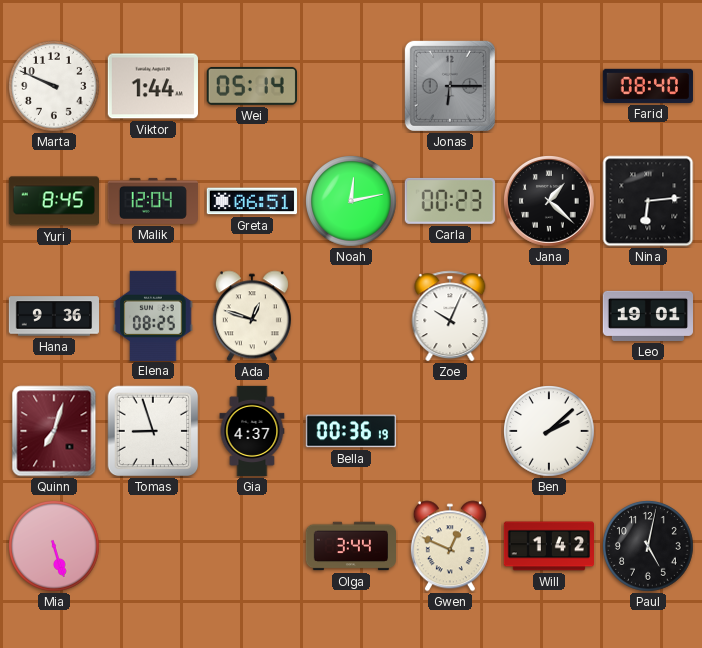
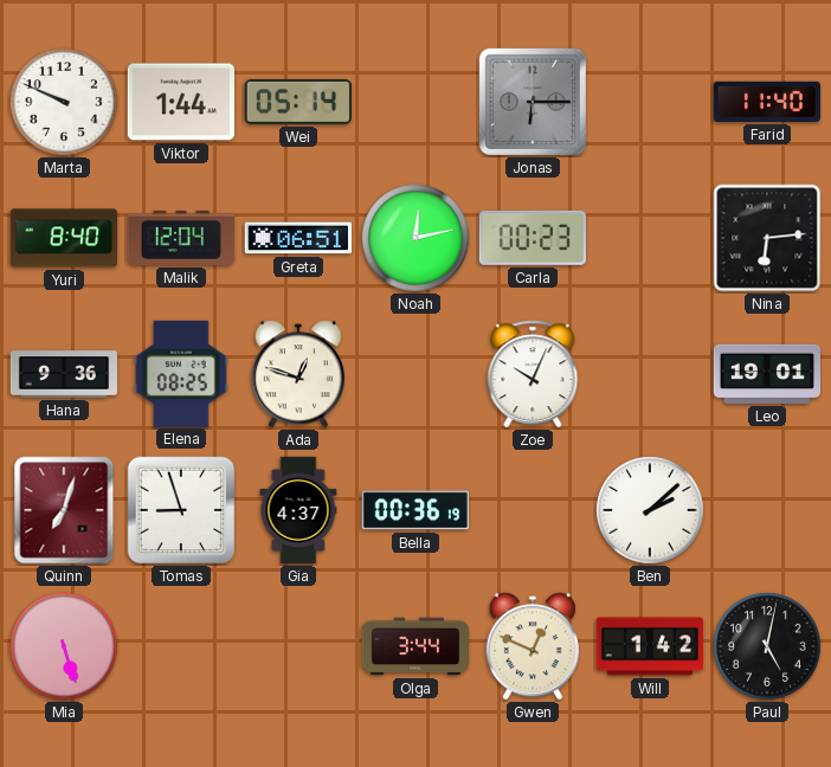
Farid: 08:40 -> 11:40
Yuri: 8:45 -> 8:40
Jana: 1:22 -> none
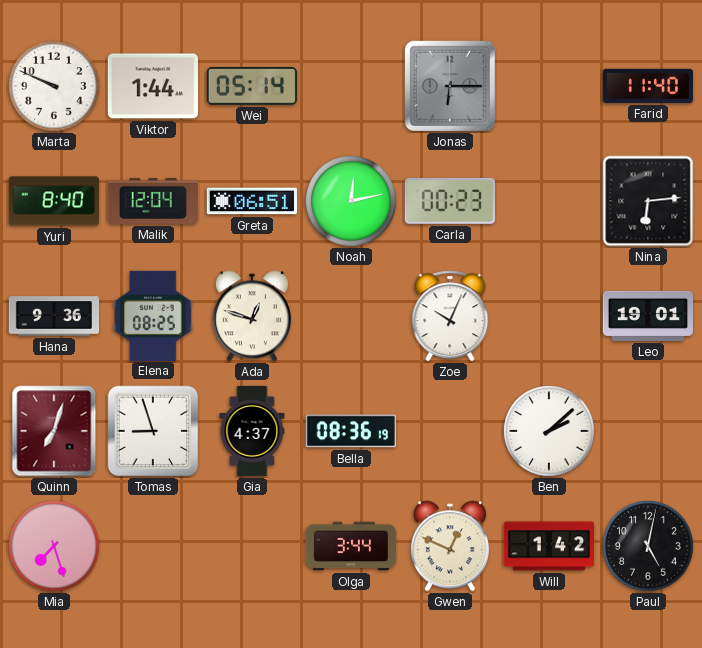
Bella: 00:36 -> 08:36
Mia: 5:27 -> 7:27
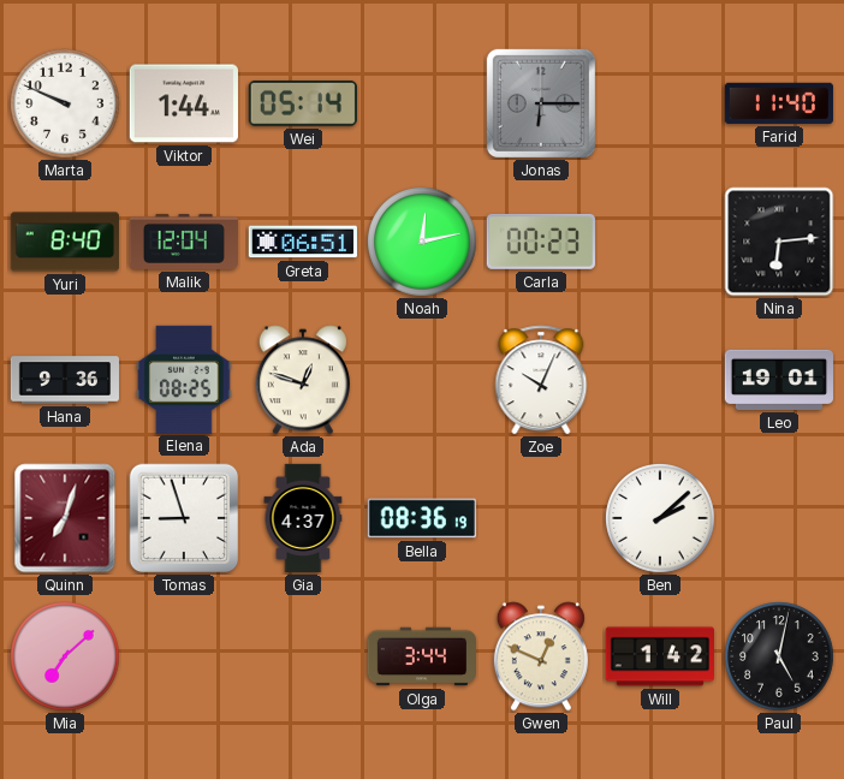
Mia: 7:27 -> 7:08
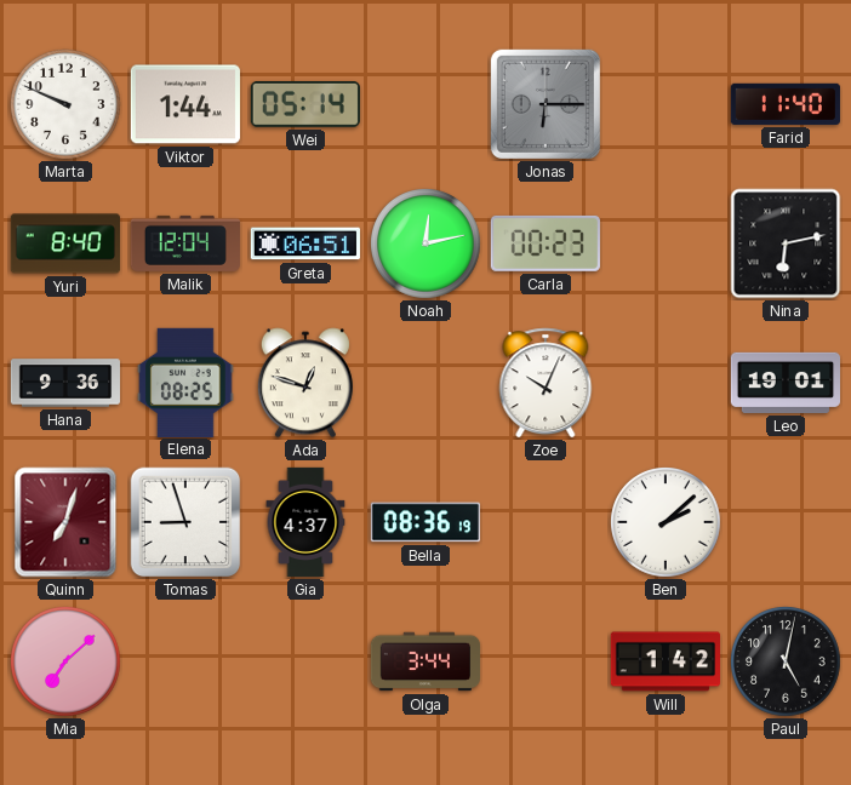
Nina: 6:14 -> 6:13
Gwen: 12:49 -> none
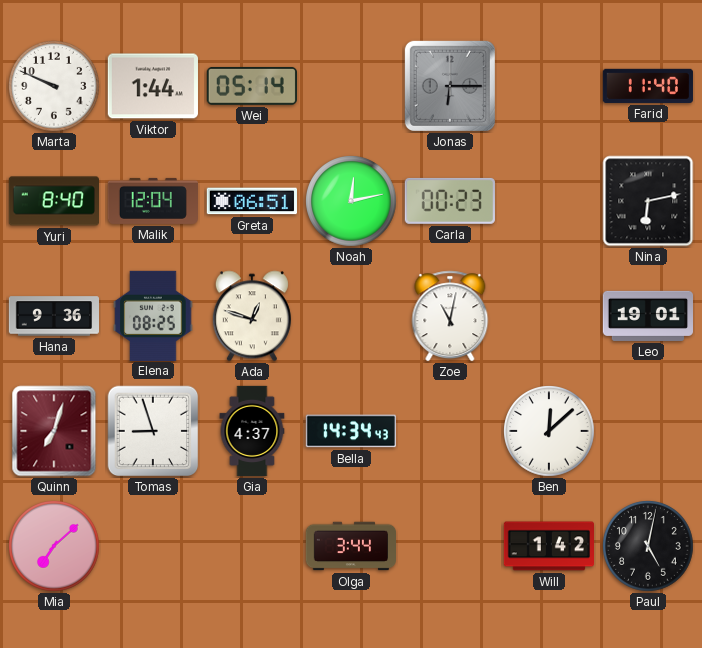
Zoe: 10:04 -> 11:02
Bella: 08:36 -> 14:34
Ben: 2:08 -> 12:08
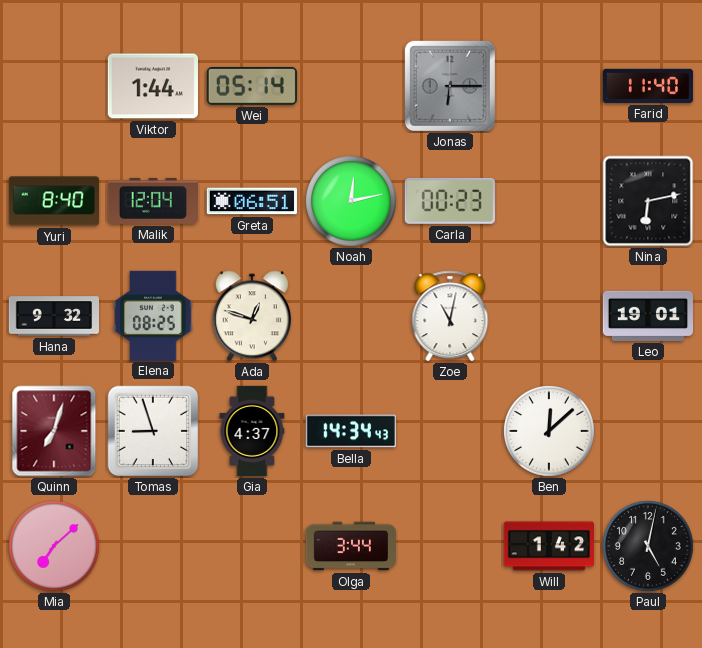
Marta: 9:49 -> none
Hana: 9:36 -> 9:32
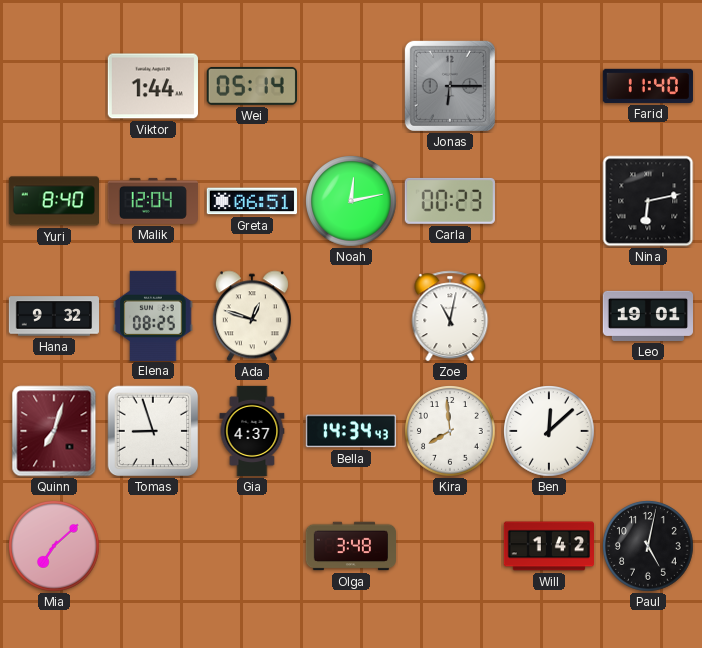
Kira: none -> 7:59
Olga: 3:44 -> 3:48
